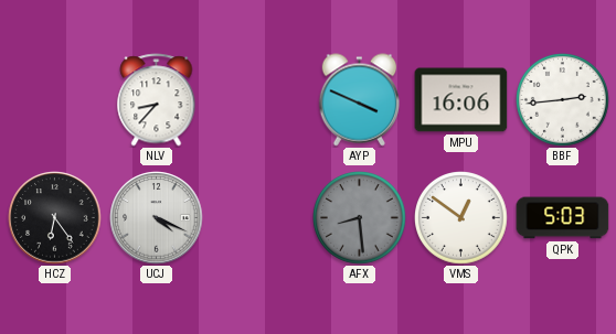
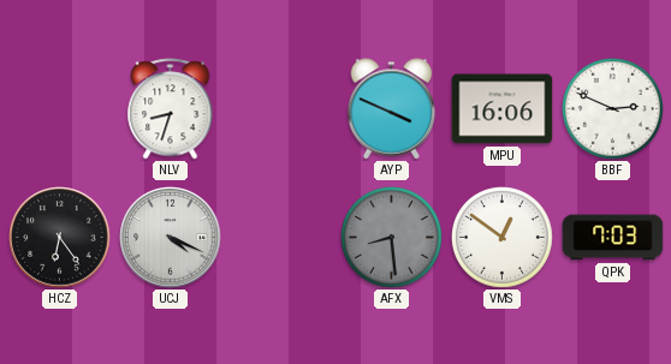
NLV: 8:37 -> 8:33
BBF: 2:44 -> 2:49
QPK: 5:03 -> 7:03
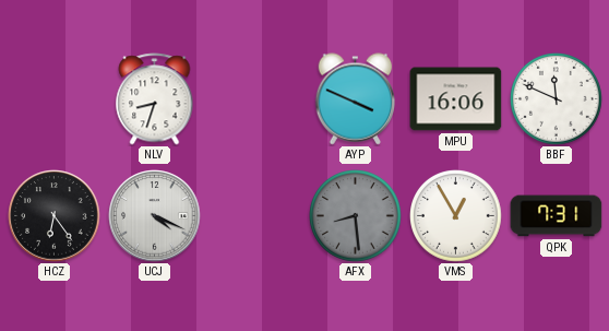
BBF: 2:49 -> 11:49
VMS: 12:51 -> 12:55
QPK: 7:03 -> 7:31
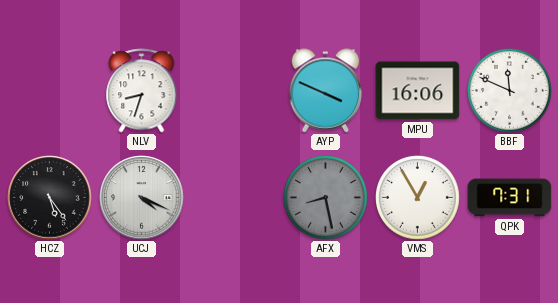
HCZ: 6:24 -> 5:24
AFX: 8:29 -> 8:28
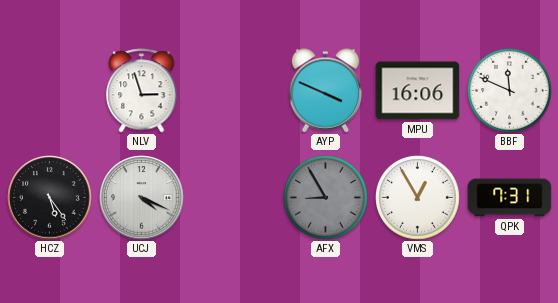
NLV: 8:33 -> 2:57
AFX: 8:28 -> 8:55
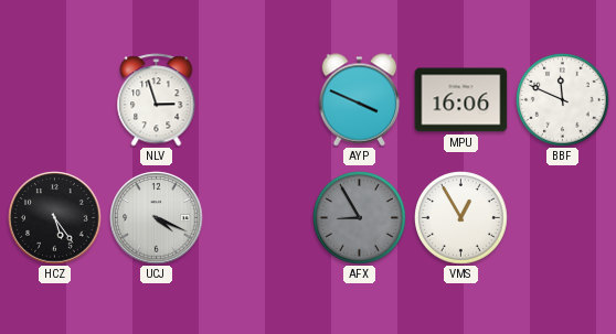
QPK: 7:31 -> none
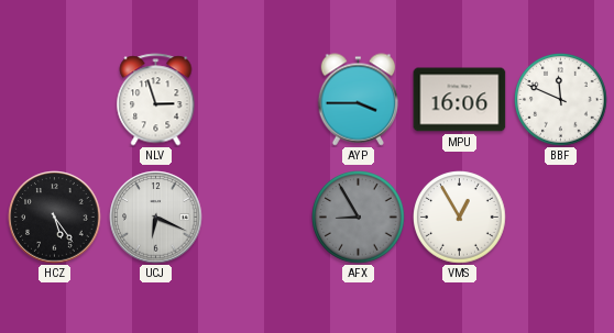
AYP: 3:49 -> 3:45
UCJ: 4:19 -> 6:19
